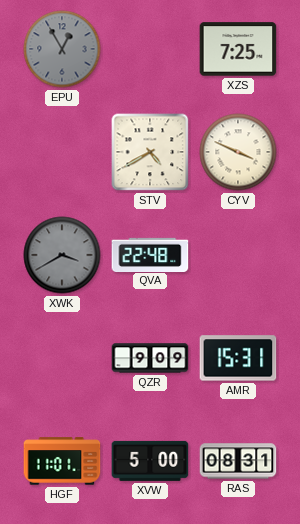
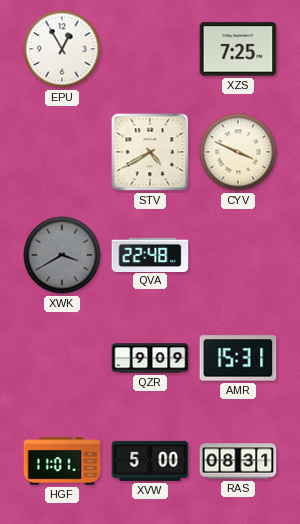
EPU dial: grey -> white
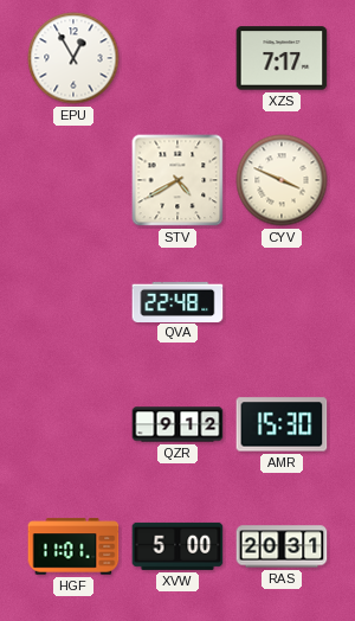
XZS: 7:25 -> 7:17
XWK: 3:40 -> none
QZR: 9:09 -> 9:12
AMR: 15:31 -> 15:30
RAS: 08:31 -> 20:31
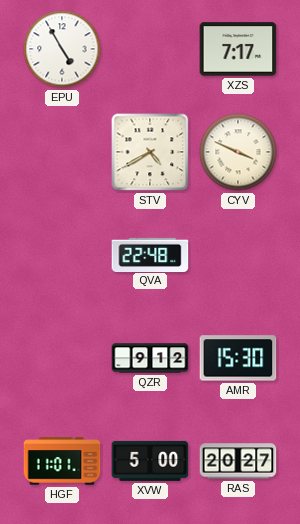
EPU: 12:55 -> 4:55
RAS: 20:31 -> 20:27
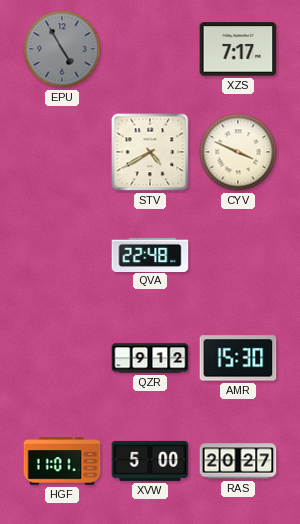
EPU dial: white -> grey
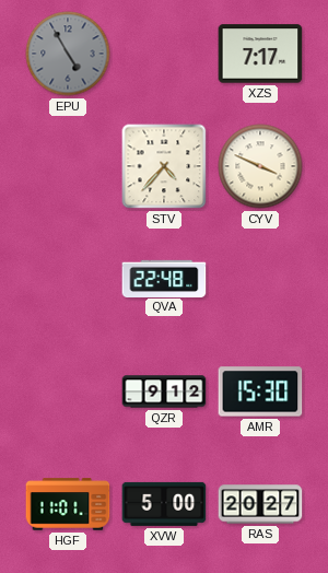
STV: 4:40 -> 4:37
